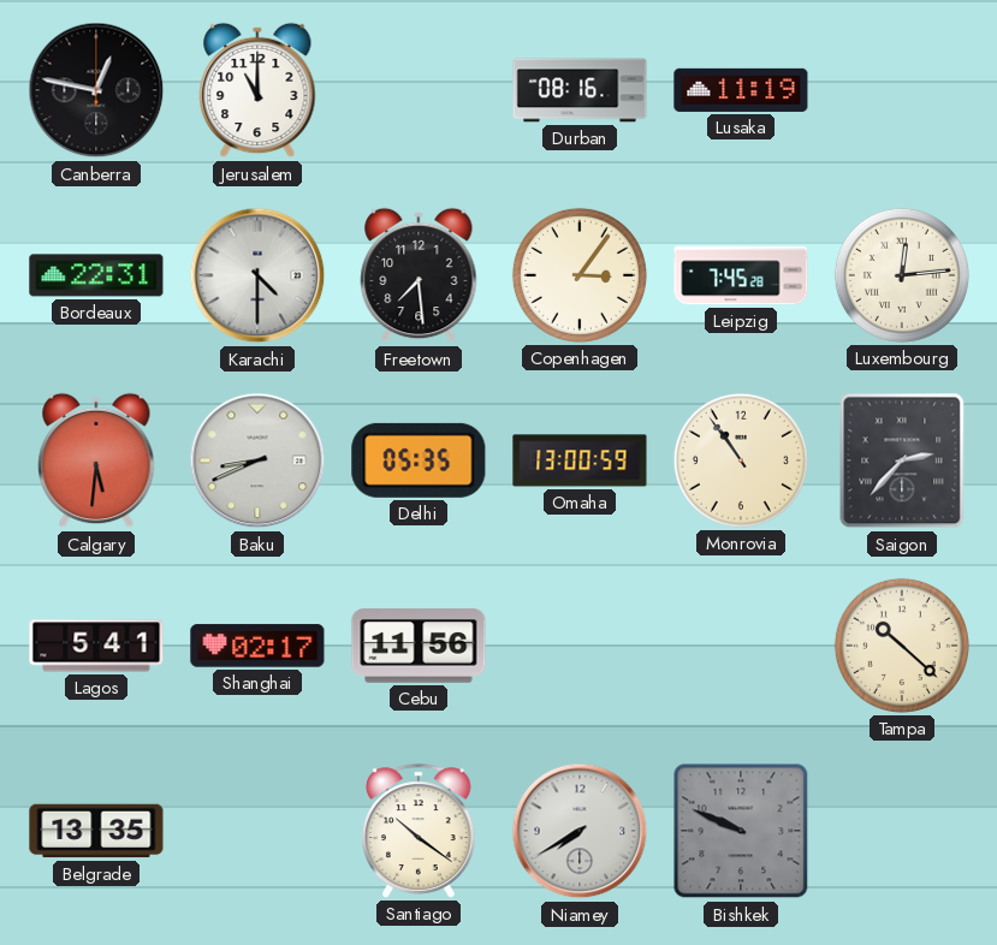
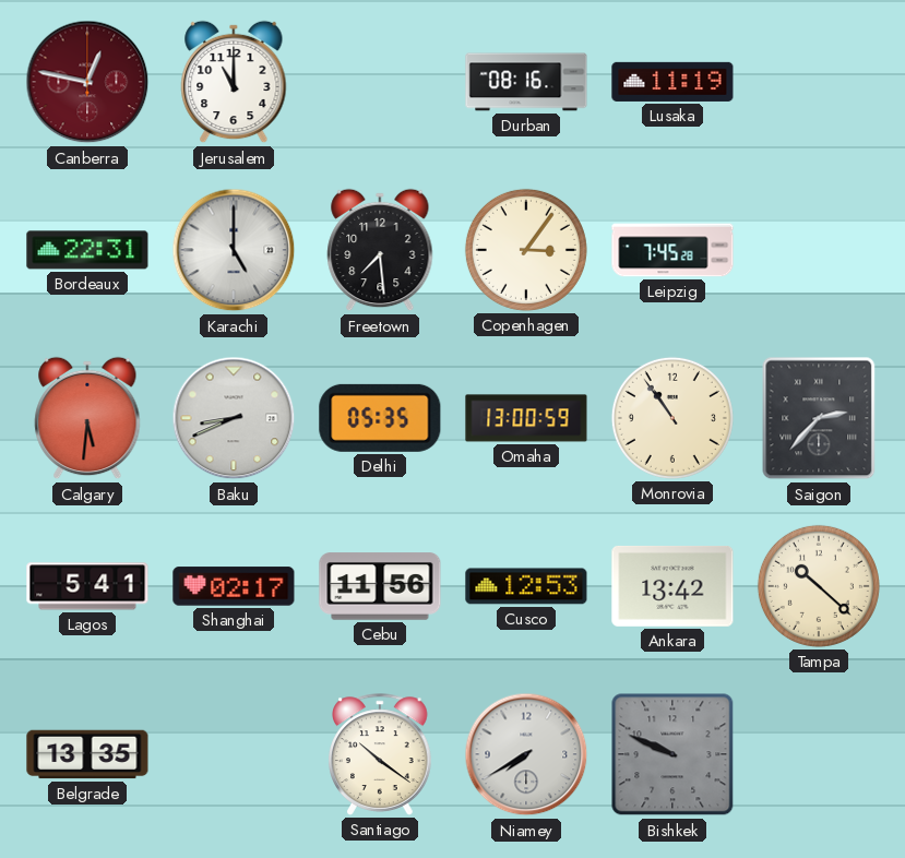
Canberra dial: black -> burgundy
Karachi: 4:30 -> 5:00
Luxembourg: 12:14 -> none
Cusco: none -> 12:53
Ankara: none -> 13:42
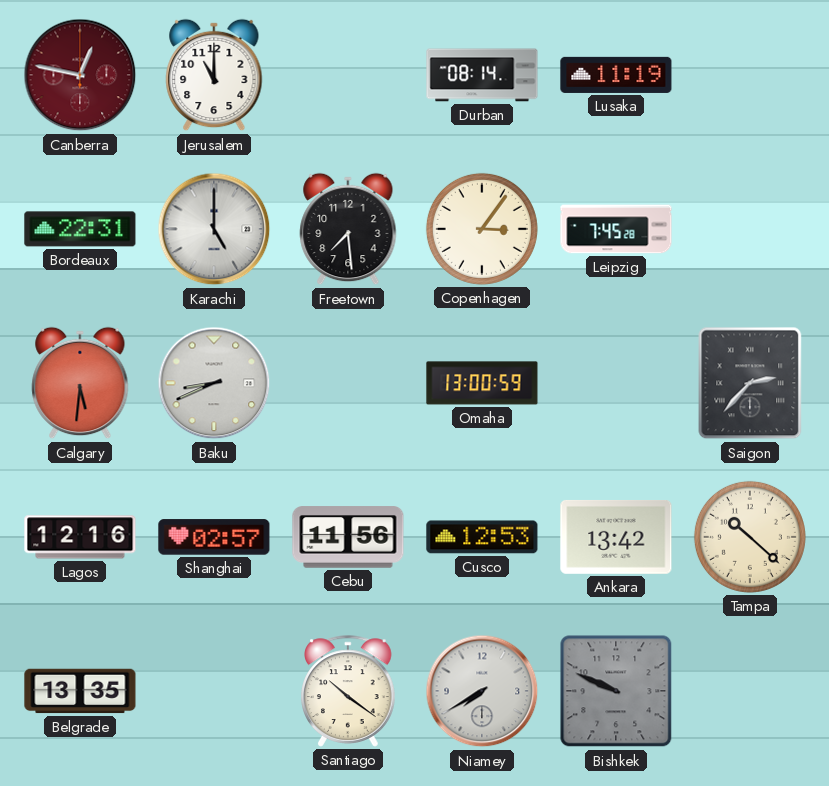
Durban: 08:16 -> 08:14
Delhi: 05:35 -> none
Monrovia: 10:54 -> none
Lagos: 5:41 -> 12:16
Shanghai: 02:17 -> 02:57
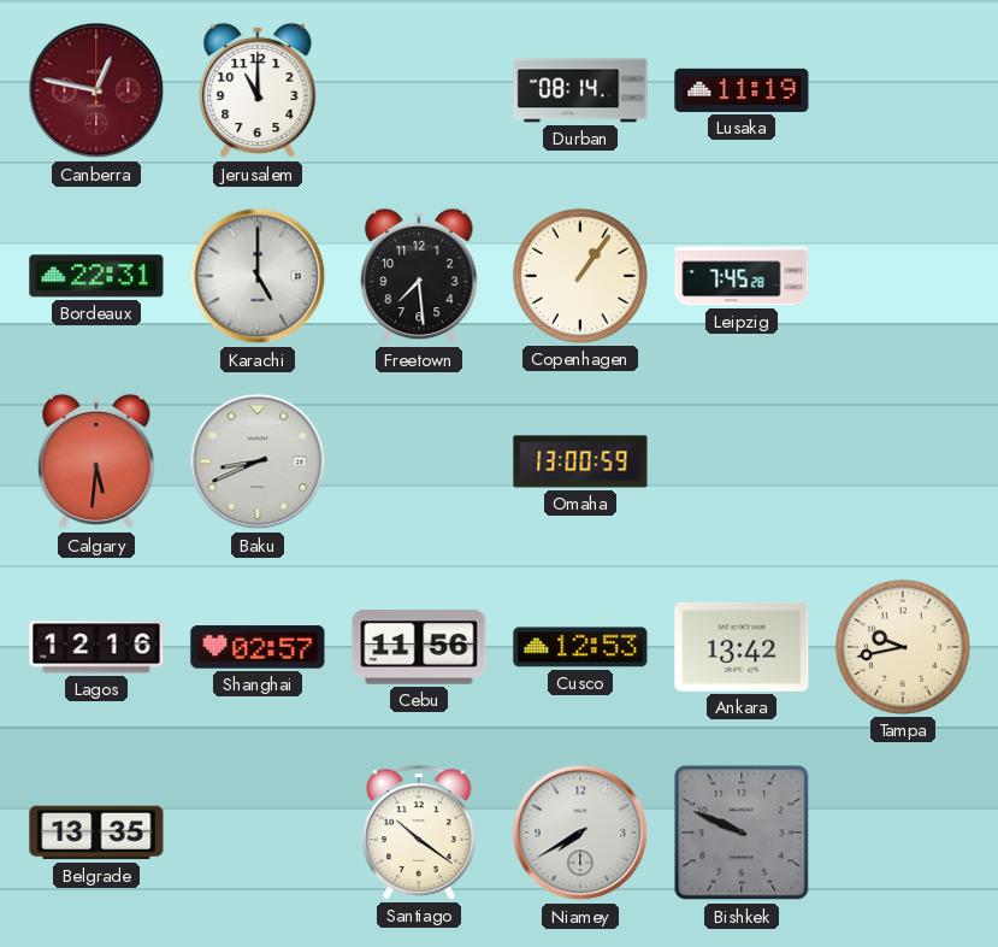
Copenhagen: 3:06 -> 1:06
Saigon: 2:37 -> none
Tampa: 10:22 -> 9:43
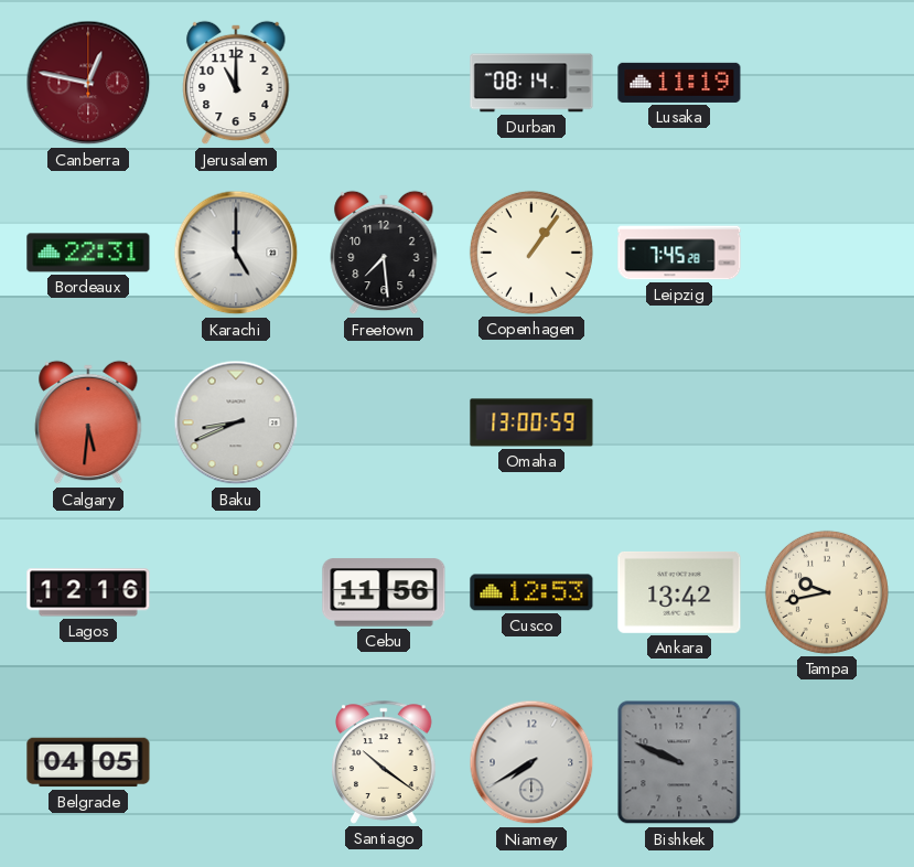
Shanghai: 02:57 -> none
Belgrade: 13:35 -> 04:05
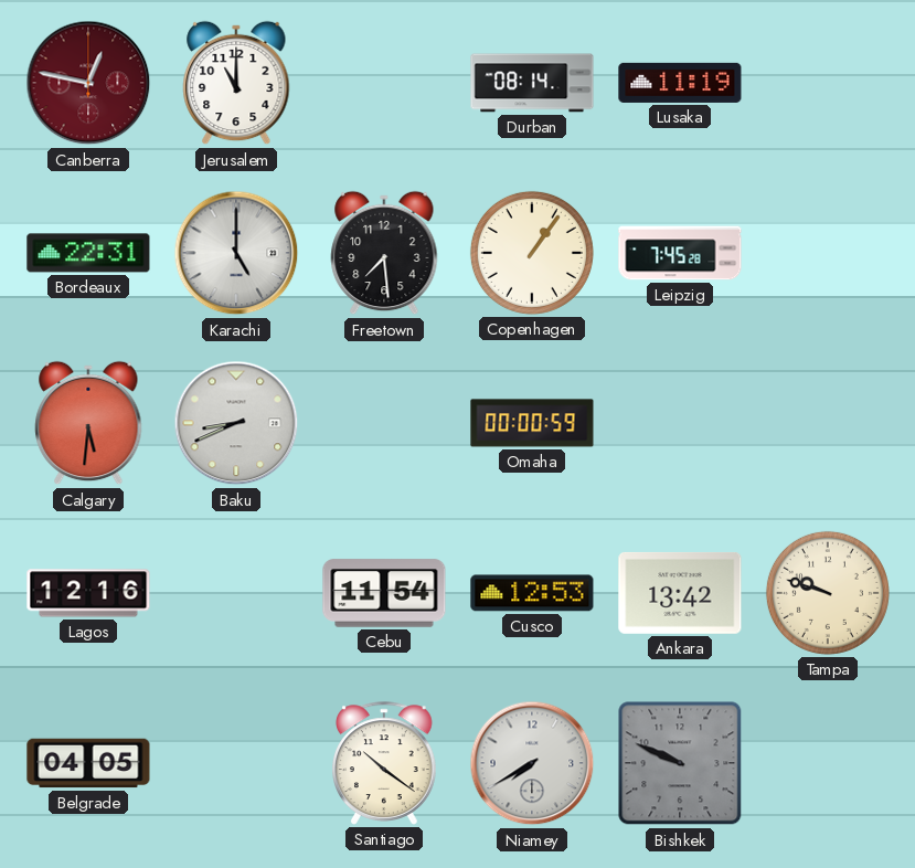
Omaha: 13:00 -> 00:00
Cebu: 11:56 -> 11:54
Tampa: 9:43 -> 9:48
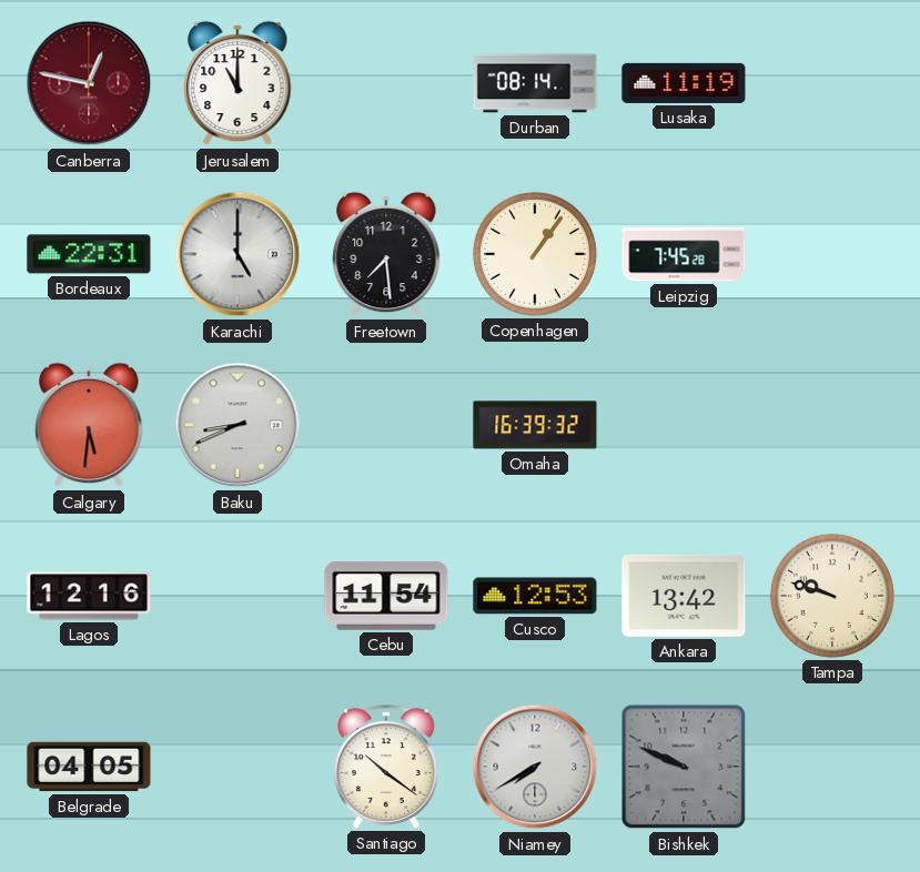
Omaha: 00:00 -> 16:39
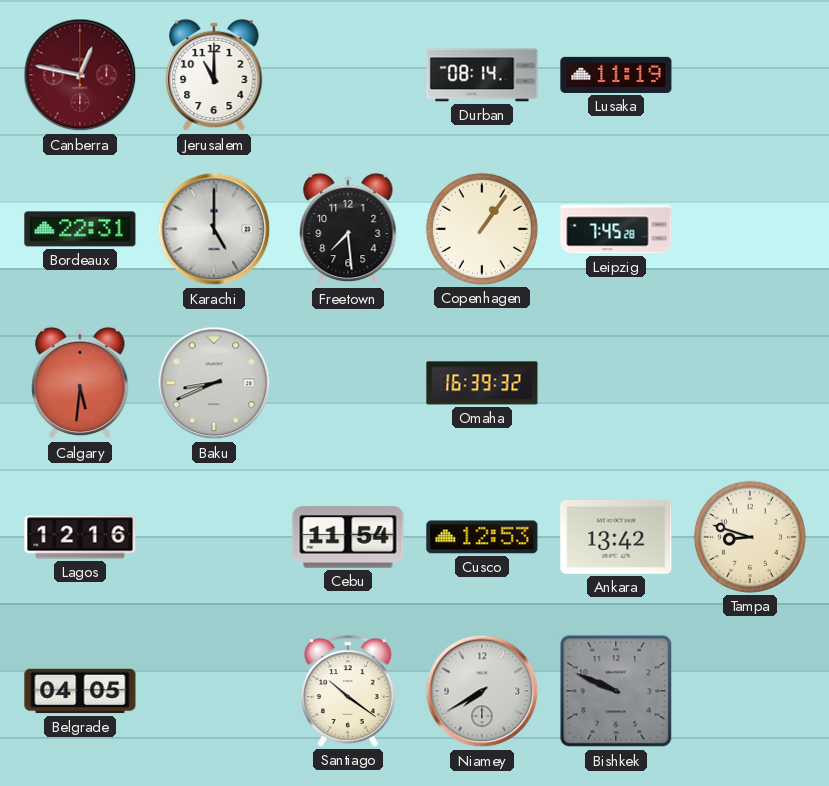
Tampa: 9:48 -> 8:48
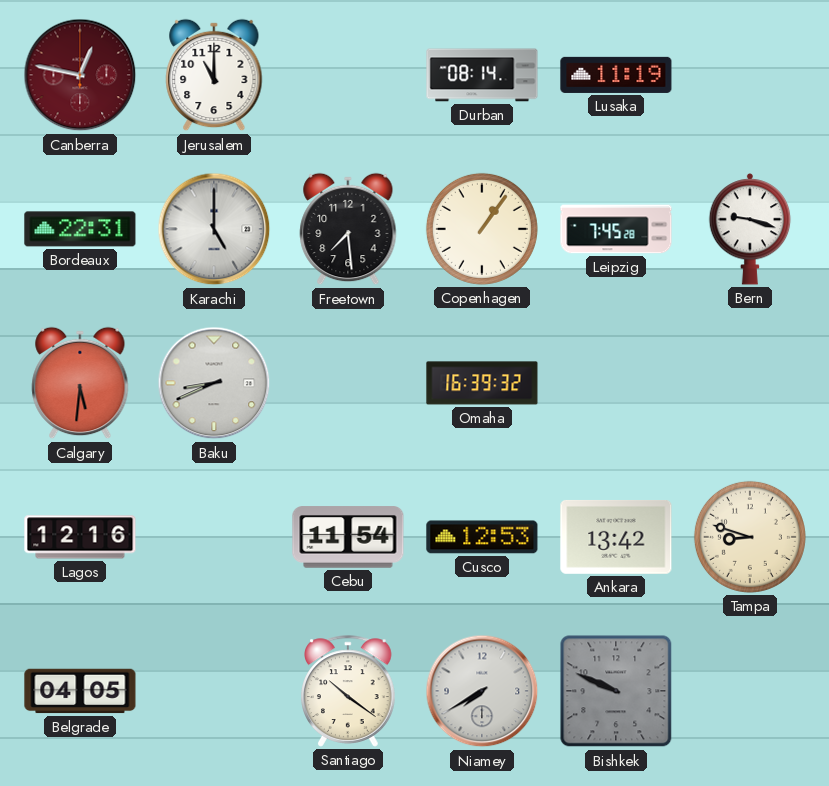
Bern: none -> 9:18
